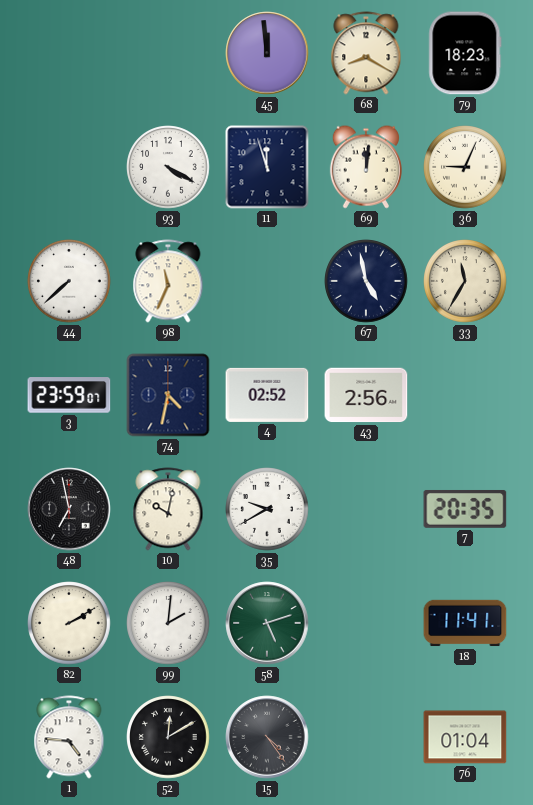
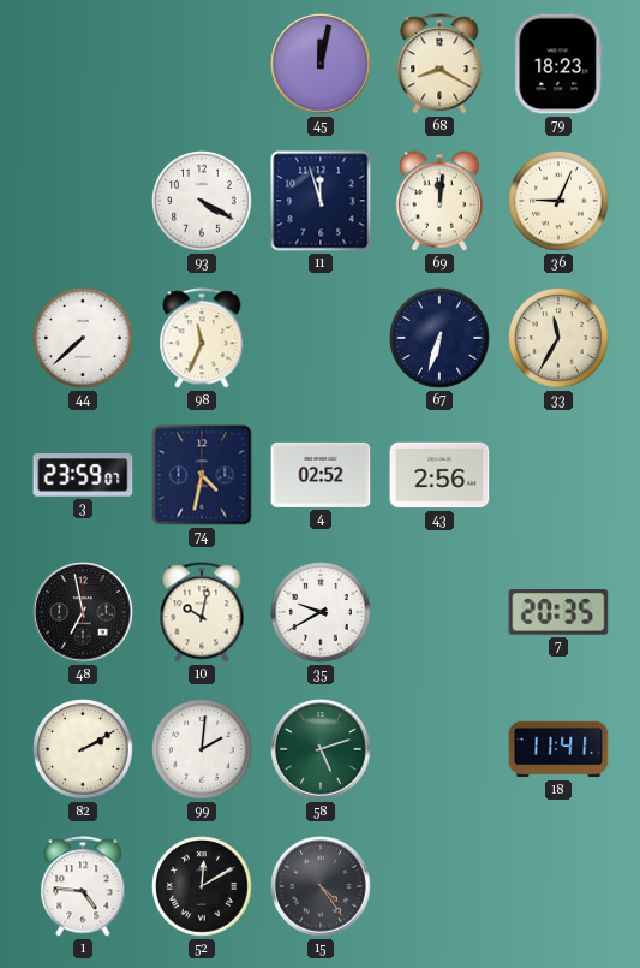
45: 11:59 -> 12:02
67: 4:58 -> 6:33
76: 01:04 -> none
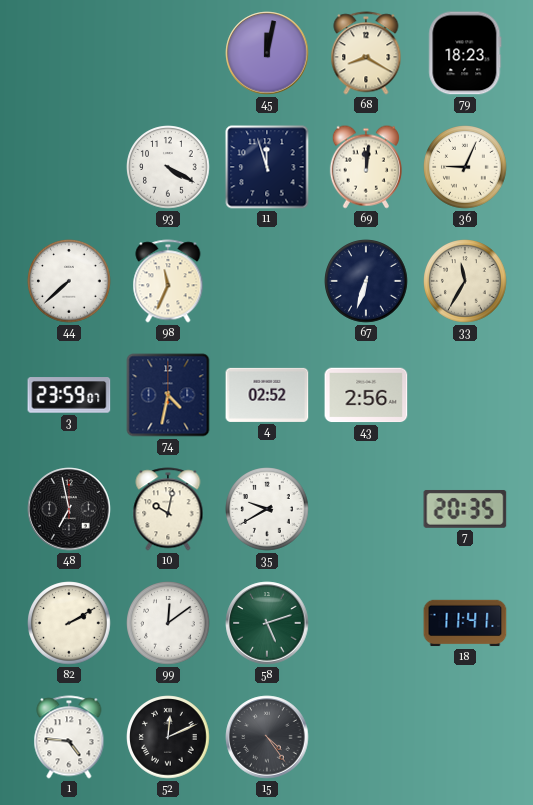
99: 2:01 -> 12:09
52: 12:10 -> 12:11
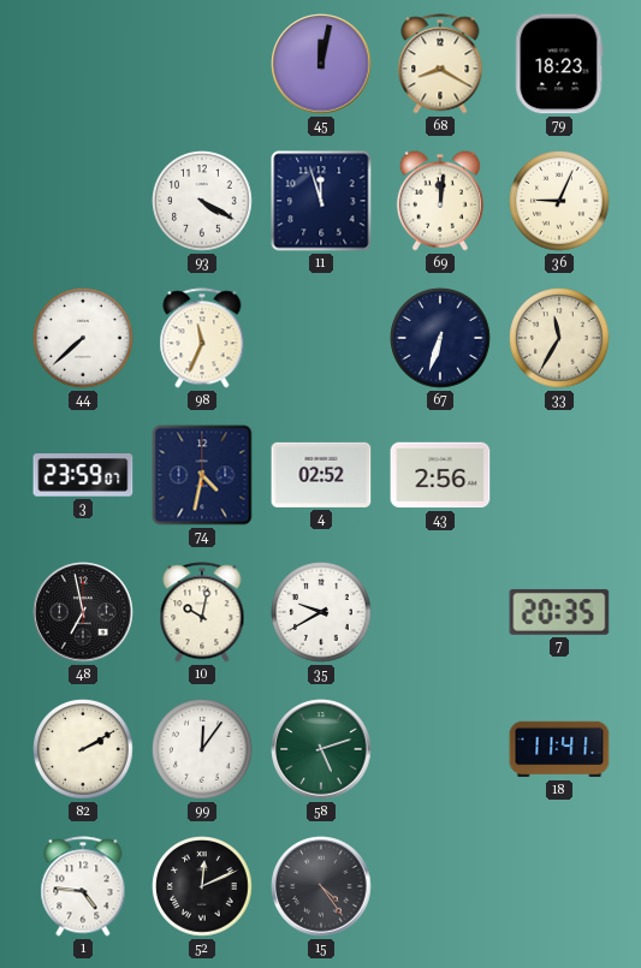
99: 12:09 -> 12:06
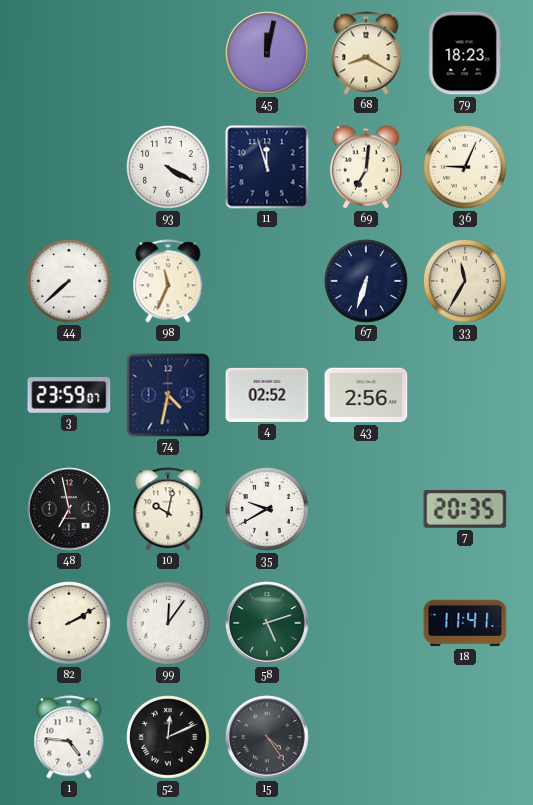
69: 12:01 -> 7:01
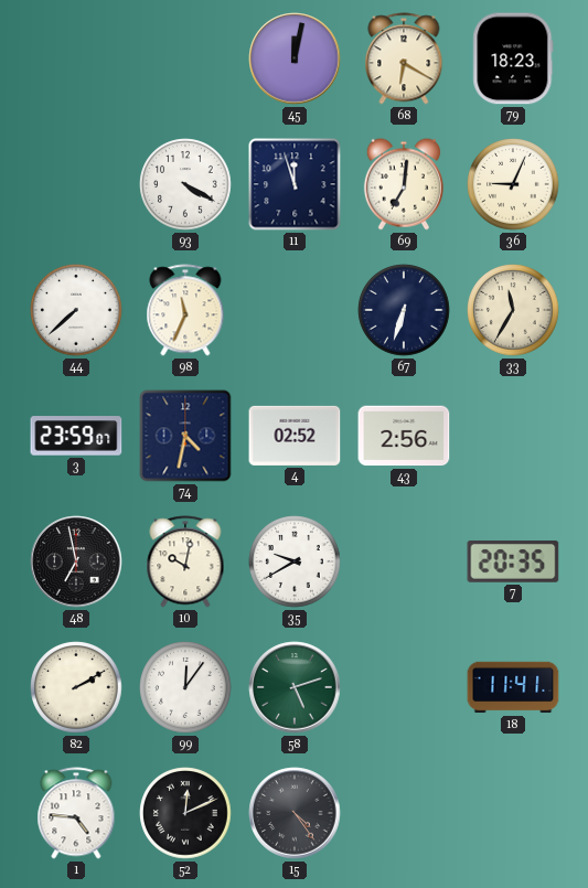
68: 8:20 -> 6:20
